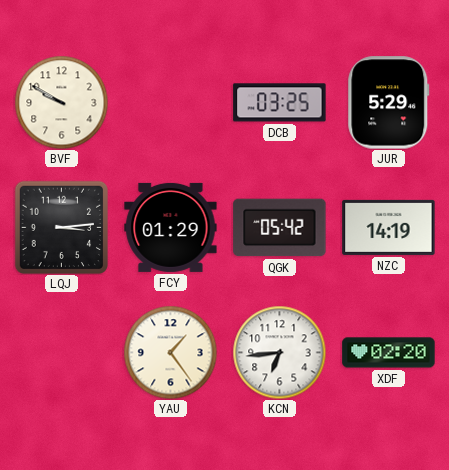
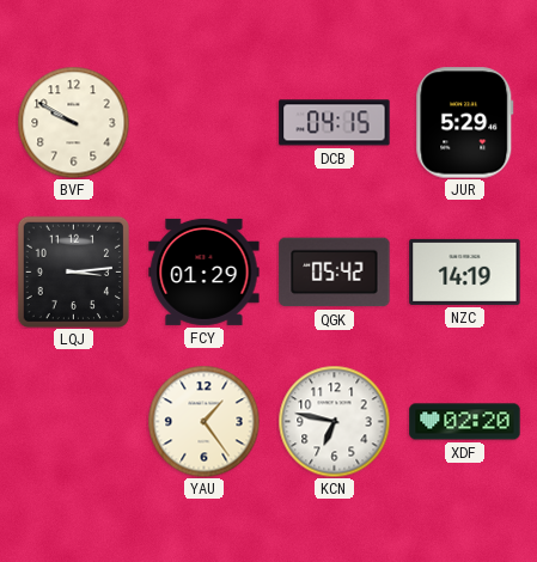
DCB: 03:25 -> 04:15
KCN: 6:44 -> 6:47
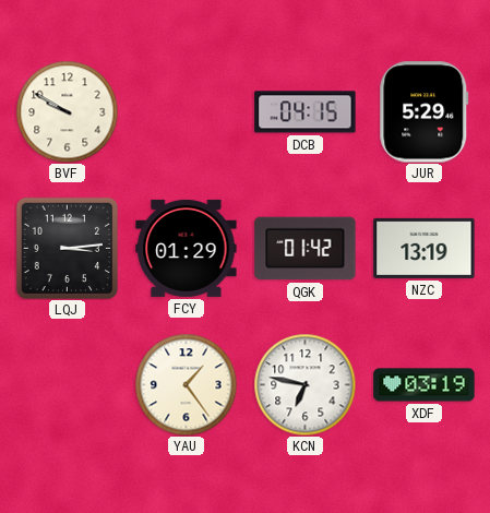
QGK: 05:42 -> 01:42
NZC: 14:19 -> 13:19
XDF: 02:20 -> 03:19
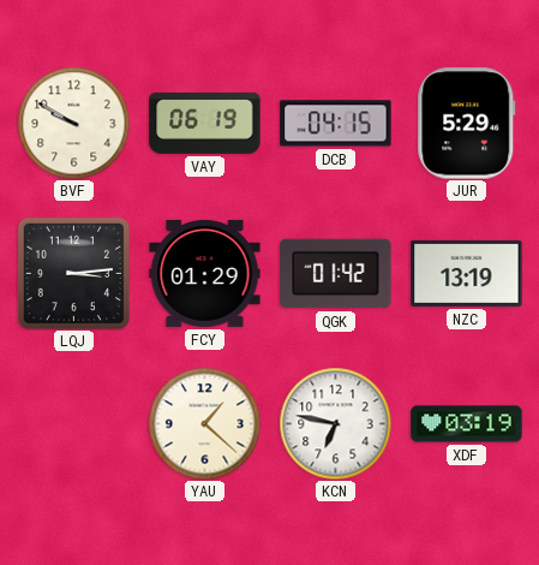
VAY: none -> 06:19
YAU: 1:24 -> 1:22
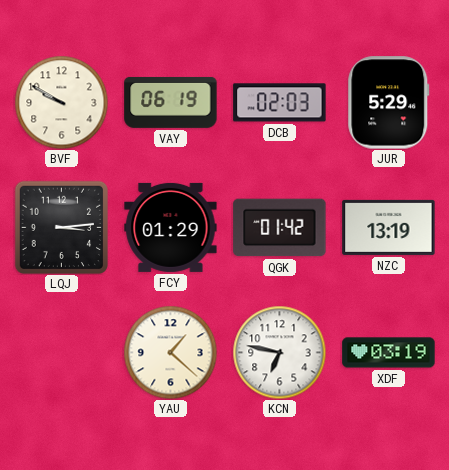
DCB: 04:15 -> 02:03
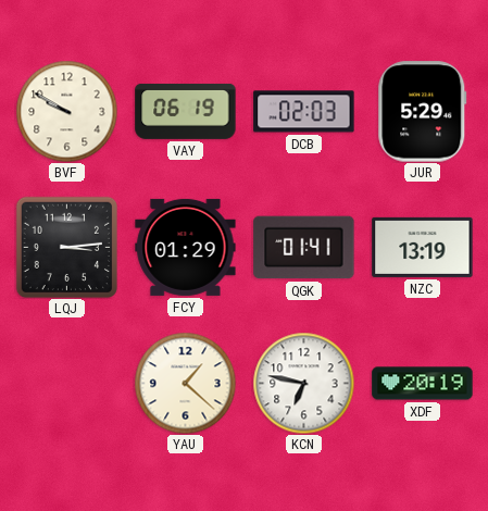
QGK: 01:42 -> 01:41
XDF: 03:19 -> 20:19
